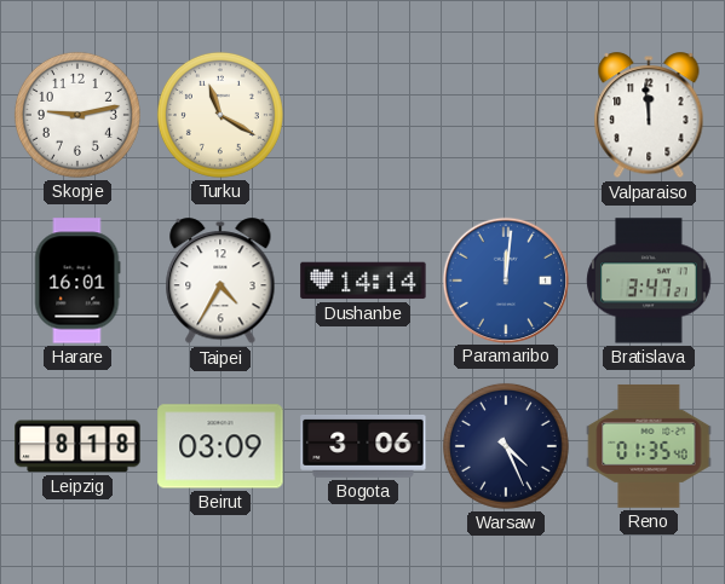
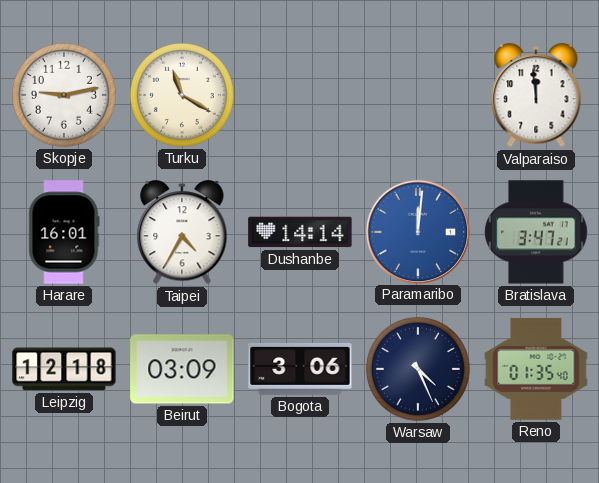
Leipzig: 8:18 -> 12:18
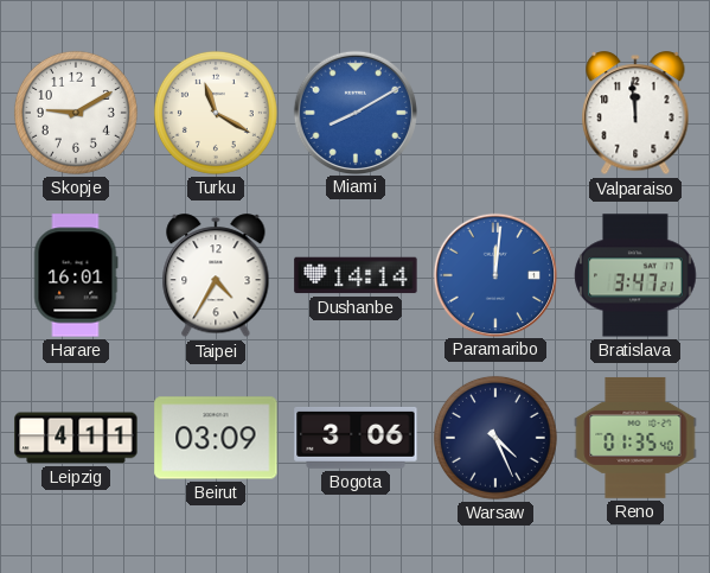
Skopje: 9:13 -> 9:10
Miami: none -> 8:10
Leipzig: 12:18 -> 4:11
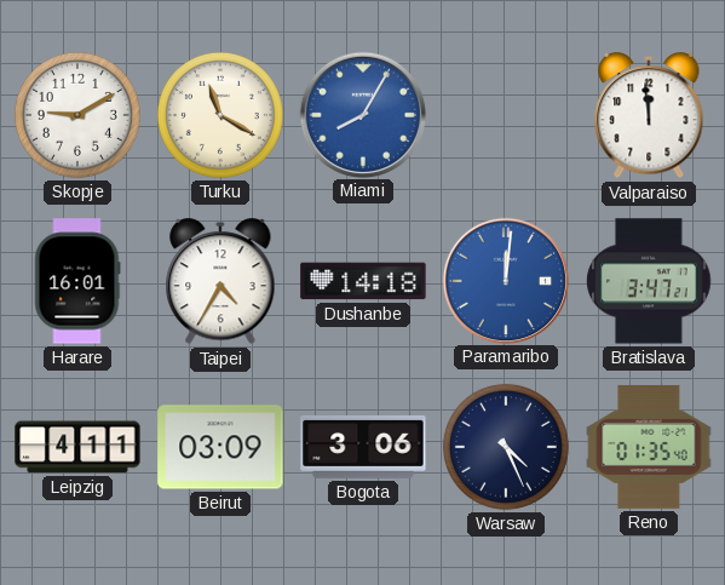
Miami: 8:10 -> 8:05
Dushanbe: 14:14 -> 14:18
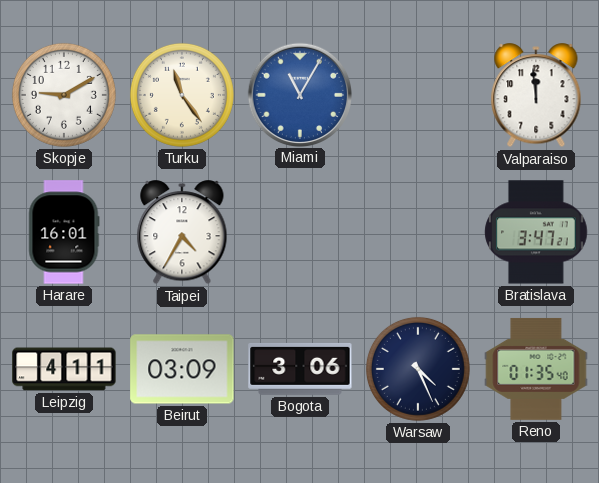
Turku: 11:20 -> 11:24
Miami: 8:05 -> 11:05
Dushanbe: 14:18 -> none
Paramaribo: 12:01 -> none
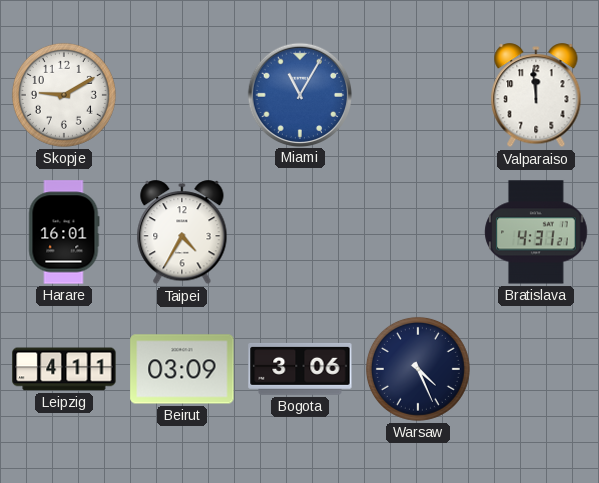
Turku: 11:24 -> none
Bratislava: 3:47 -> 4:31
Reno: 01:35 -> none
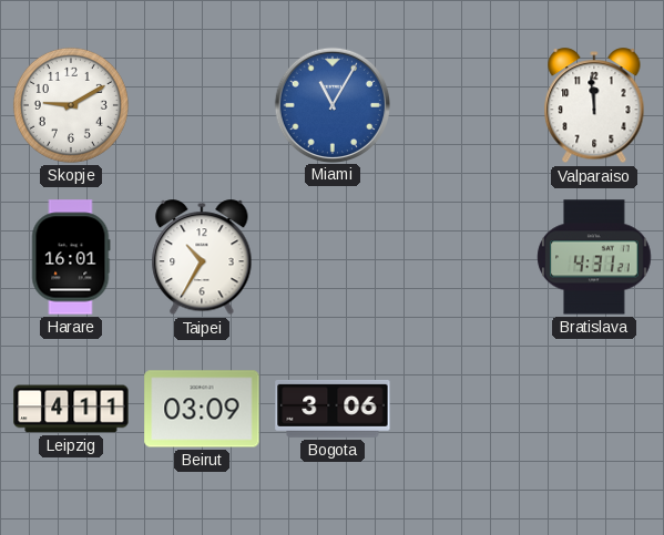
Taipei: 4:35 -> 10:35
Warsaw: 4:26 -> none
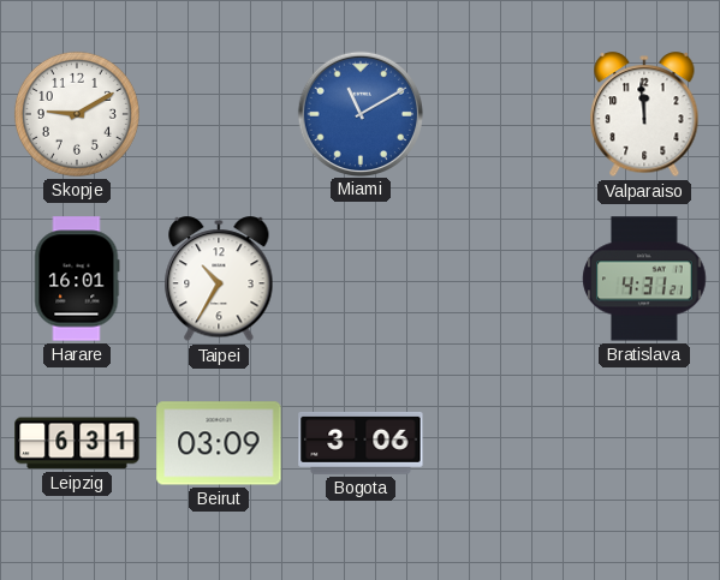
Miami: 11:05 -> 11:10
Leipzig: 4:11 -> 6:31
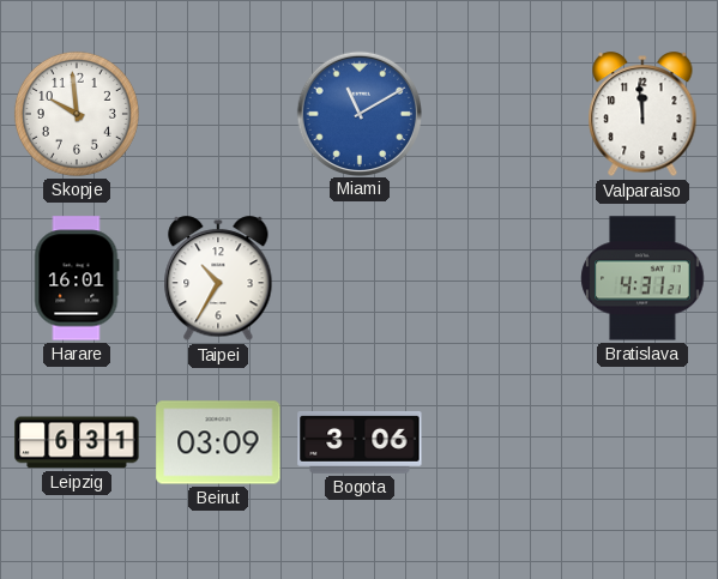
Skopje: 9:10 -> 9:59
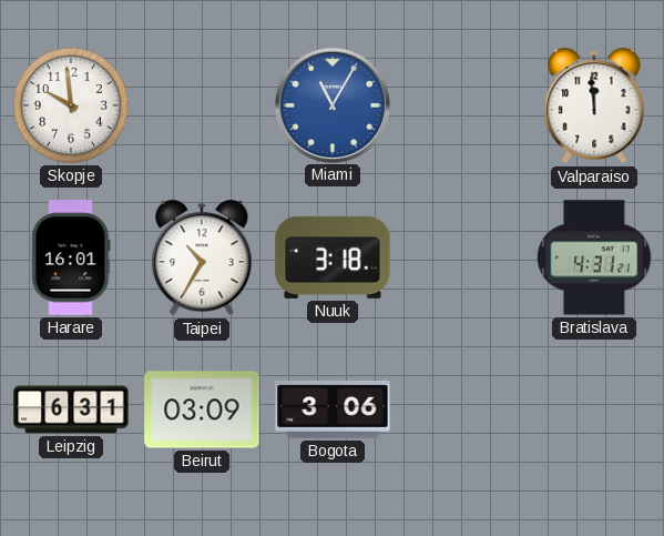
Miami: 11:10 -> 11:05
Nuuk: none -> 3:18
